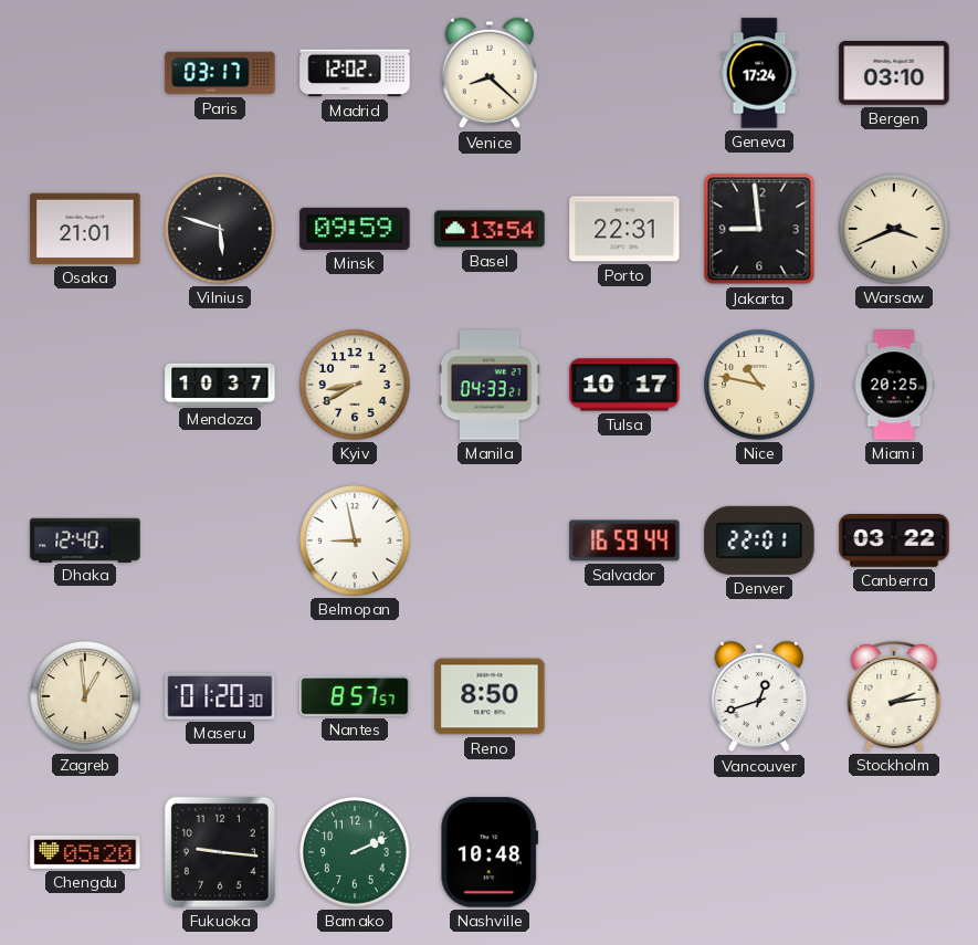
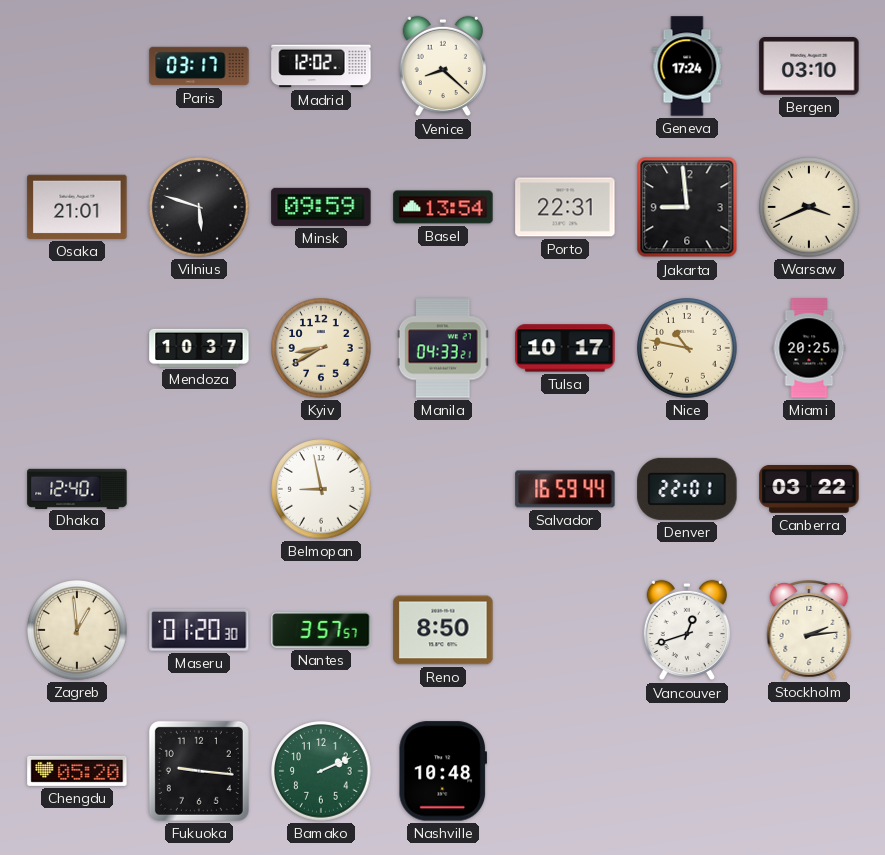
Nantes: 8:57 -> 3:57
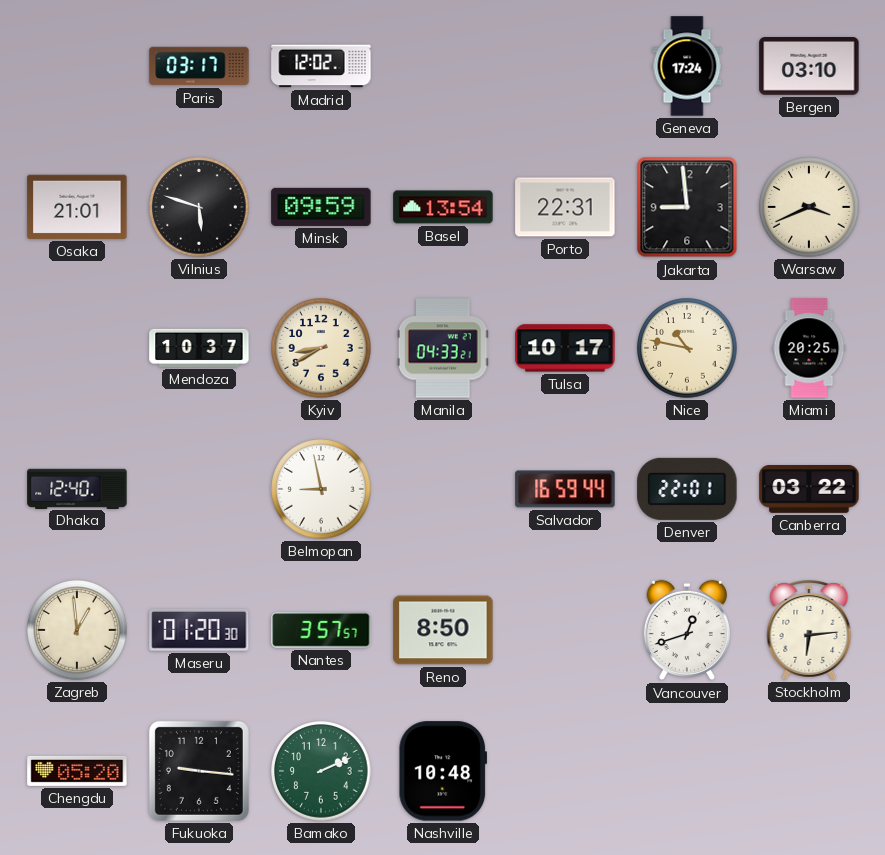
Venice: 8:22 -> none
Stockholm: 2:14 -> 6:14
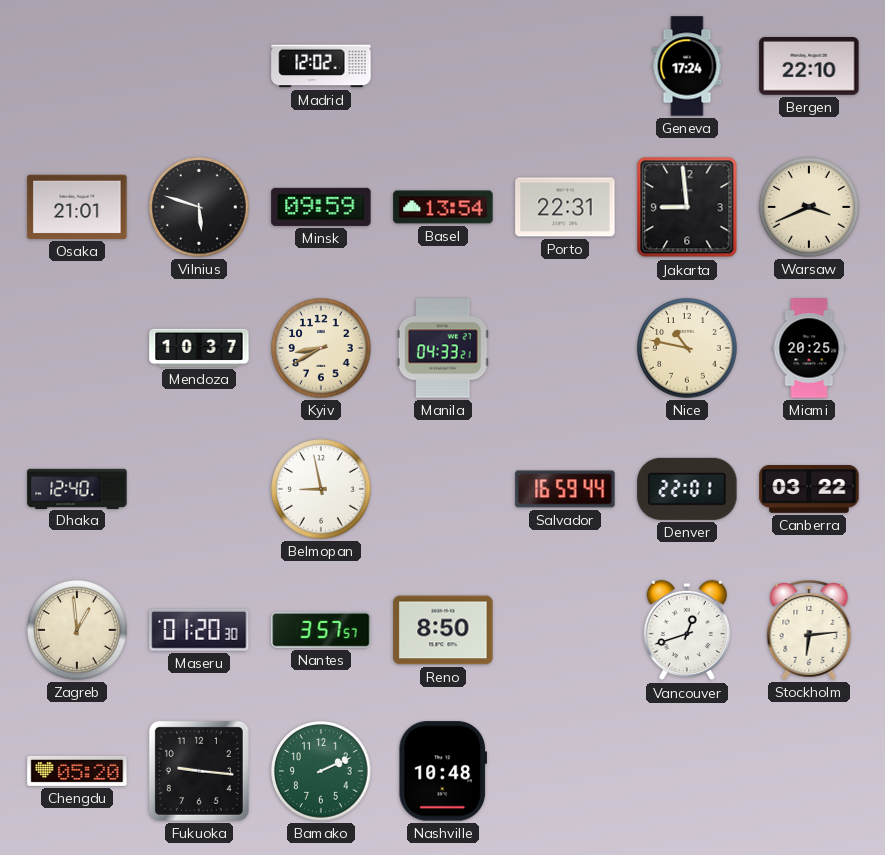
Paris: 03:17 -> none
Bergen: 03:10 -> 22:10
Tulsa: 10:17 -> none
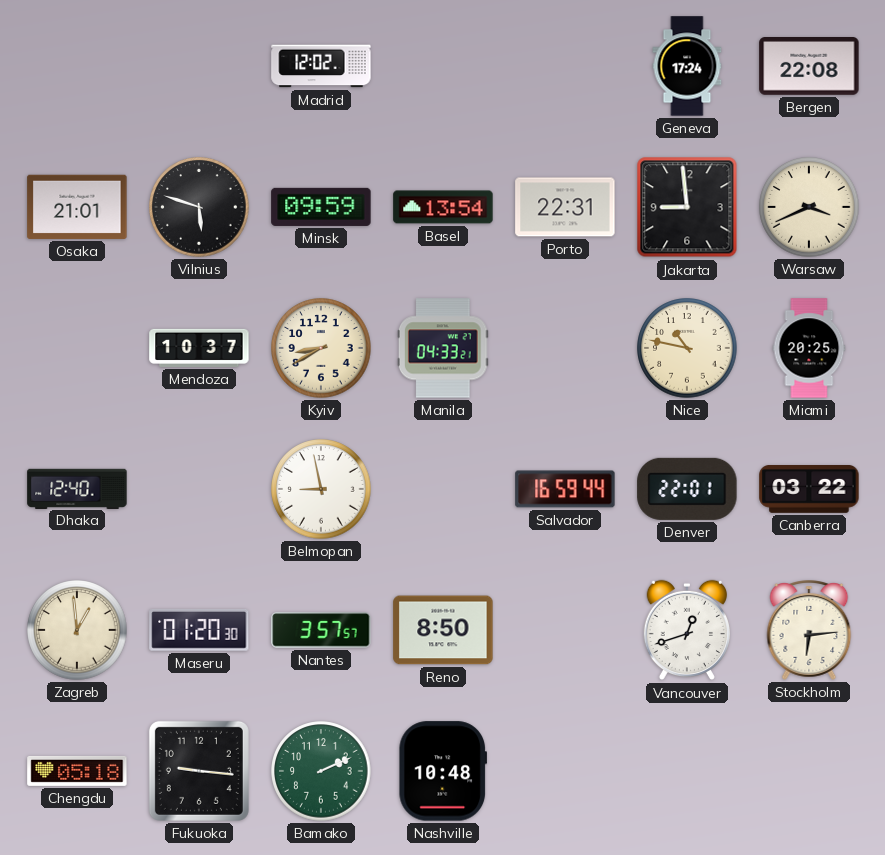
Bergen: 22:10 -> 22:08
Chengdu: 05:20 -> 05:18
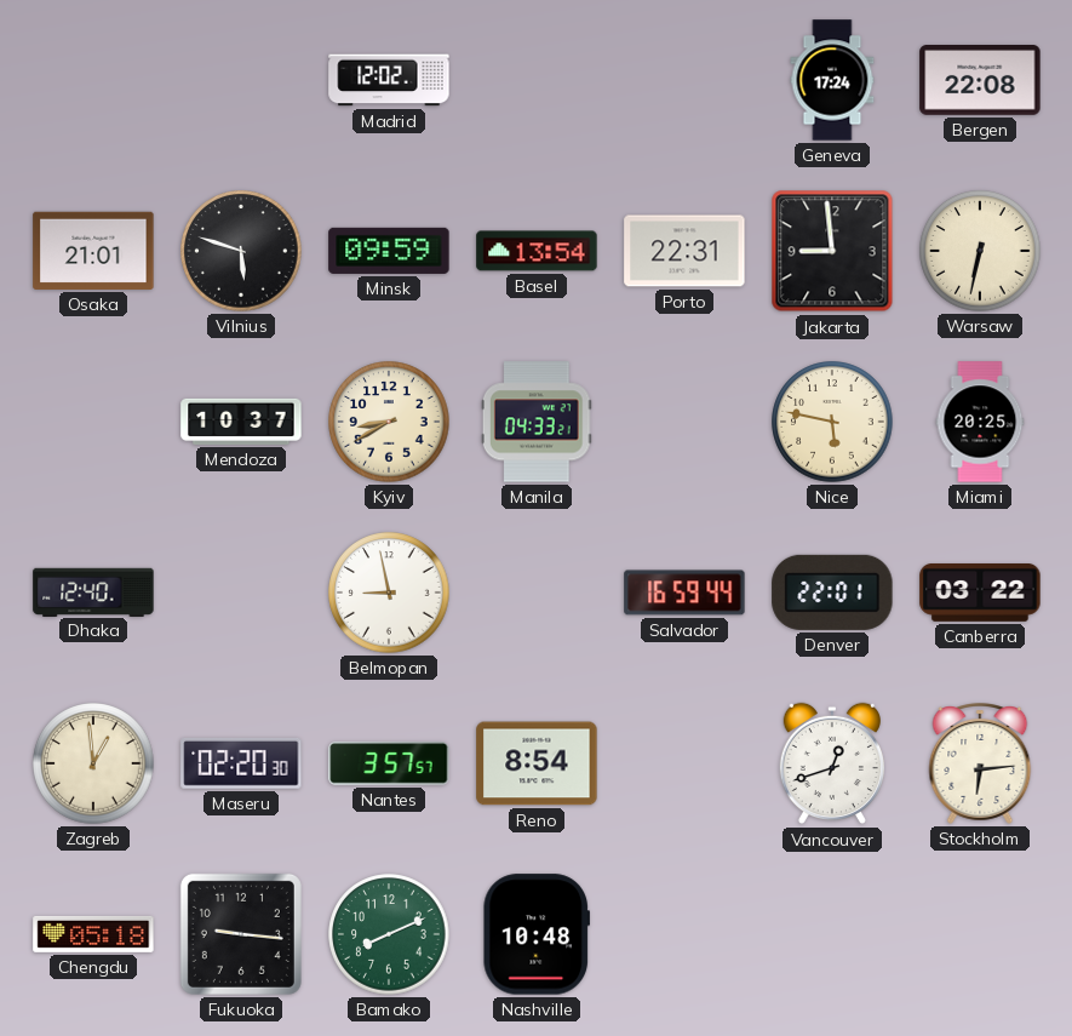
Warsaw: 3:41 -> 6:32
Nice: 10:47 -> 5:47
Maseru: 01:20 -> 02:20
Reno: 8:50 -> 8:54
Bamako: 2:11 -> 8:11
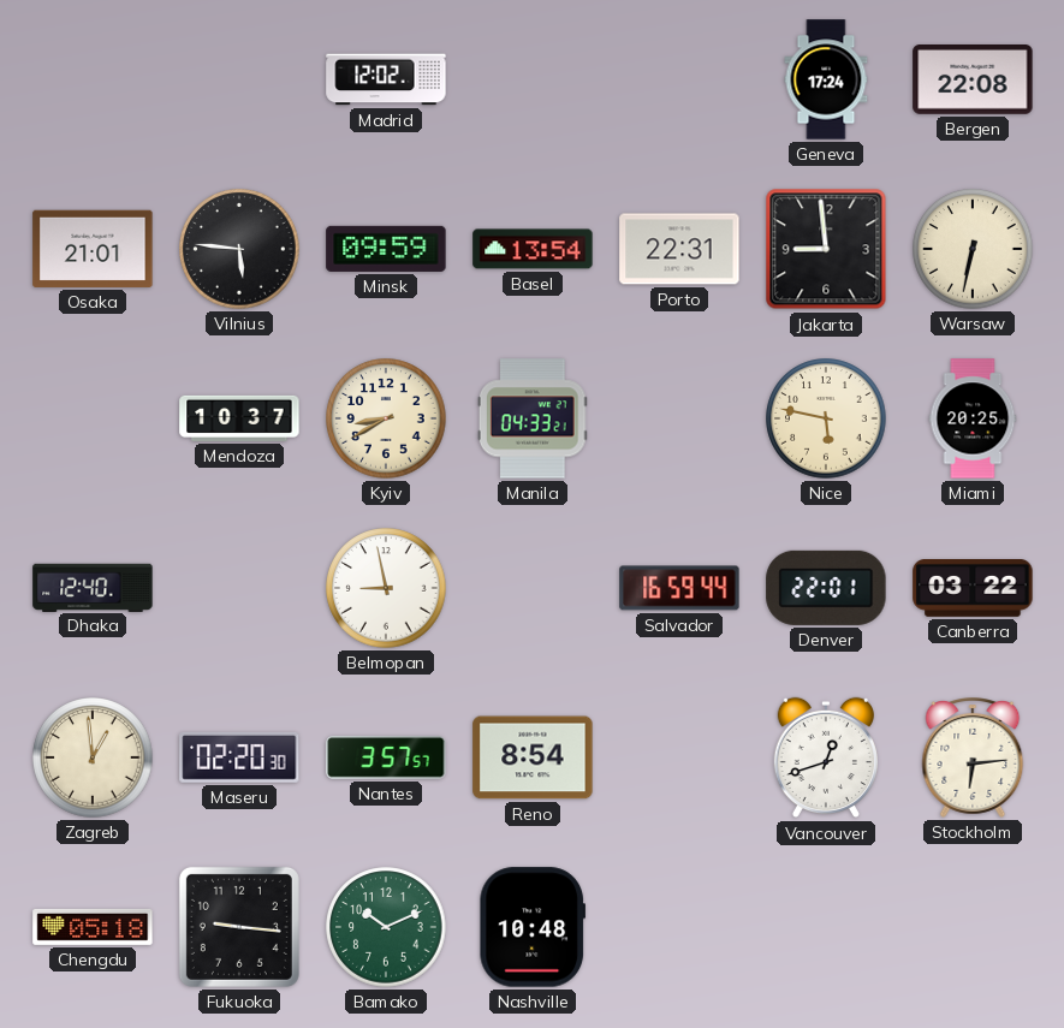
Vilnius: 5:48 -> 5:46
Bamako: 8:11 -> 10:11
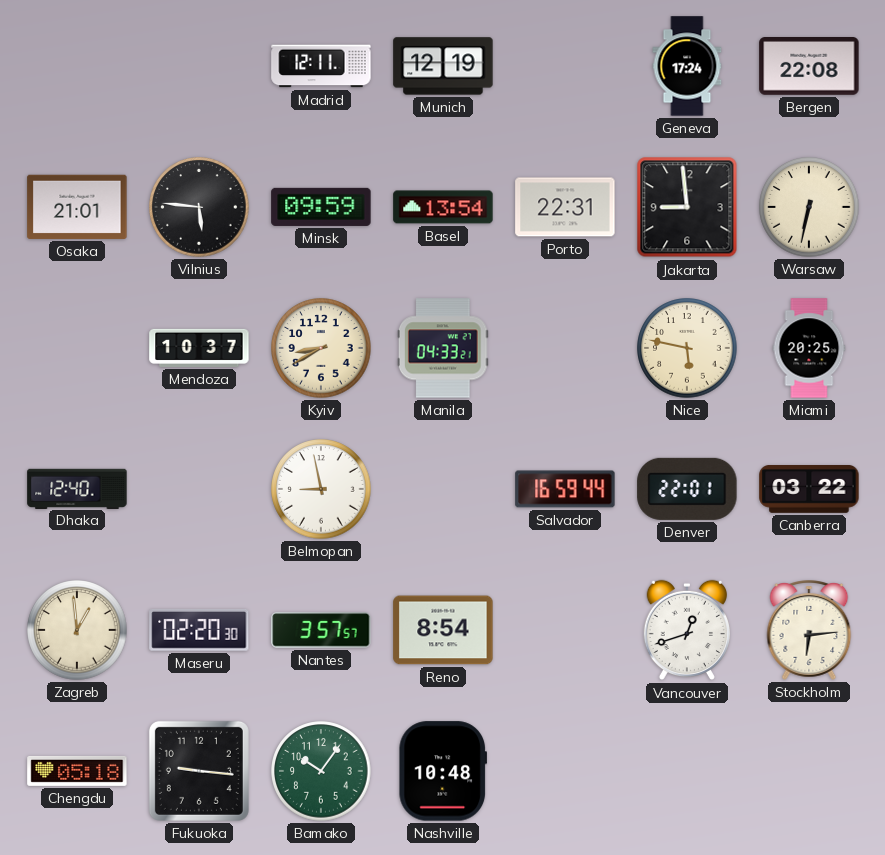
Madrid: 12:02 -> 12:11
Munich: none -> 12:19
Bamako: 10:11 -> 10:06
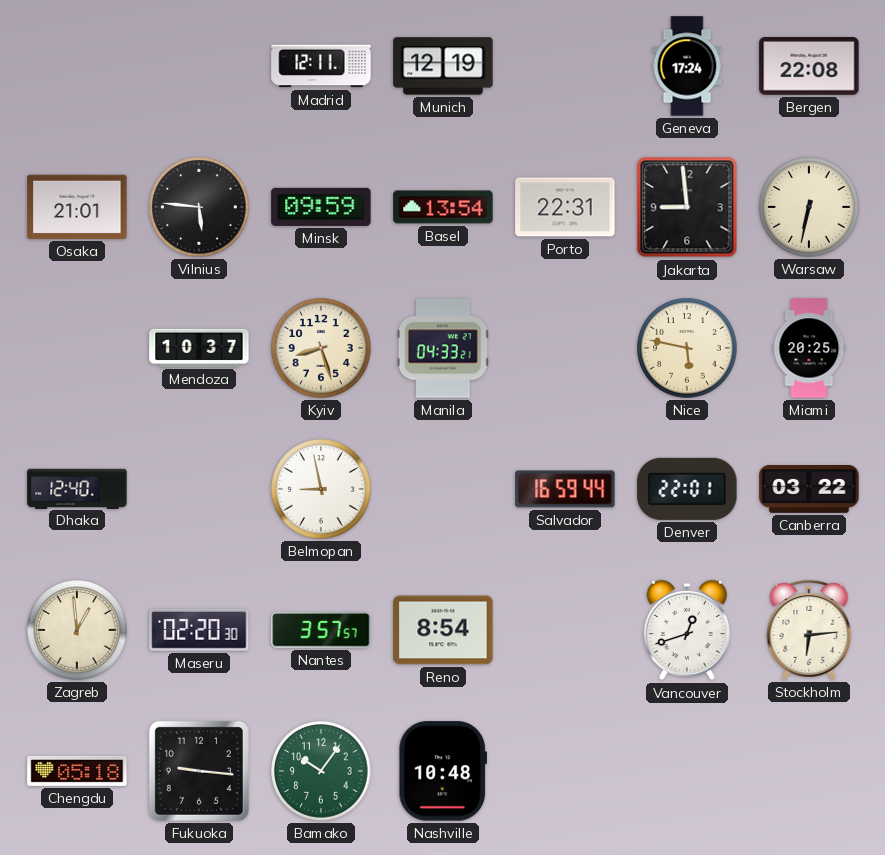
Kyiv: 8:40 -> 8:27
